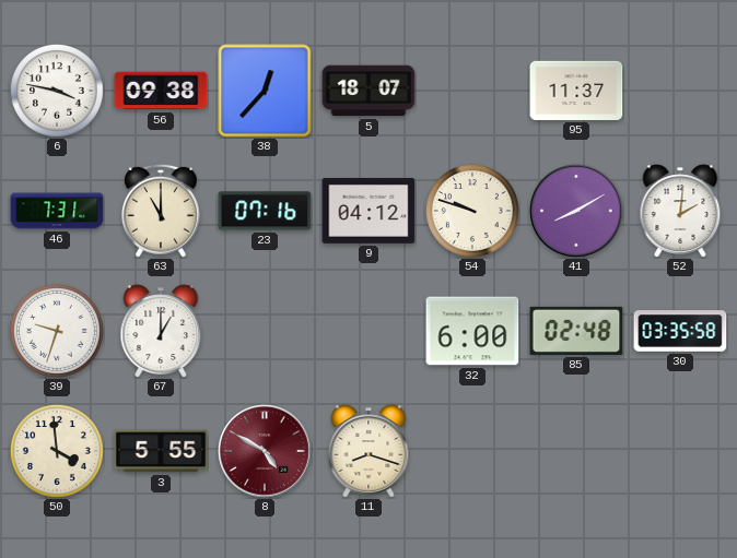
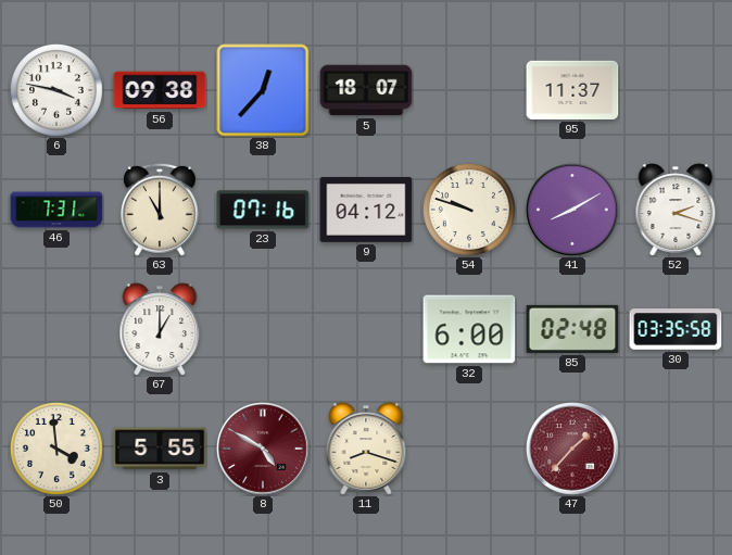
52: 2:01 -> 2:18
39: 9:33 -> none
47: none -> 1:37
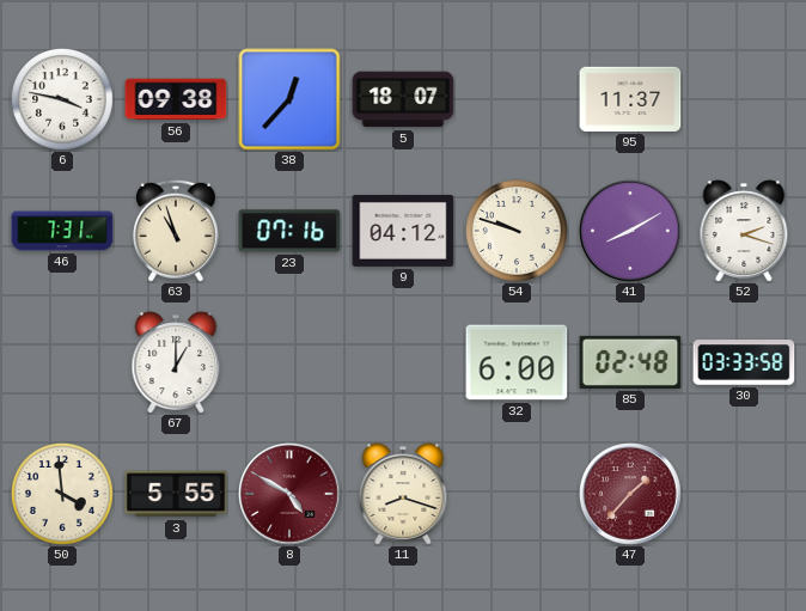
63: 11:00 -> 10:57
30: 03:35 -> 03:33
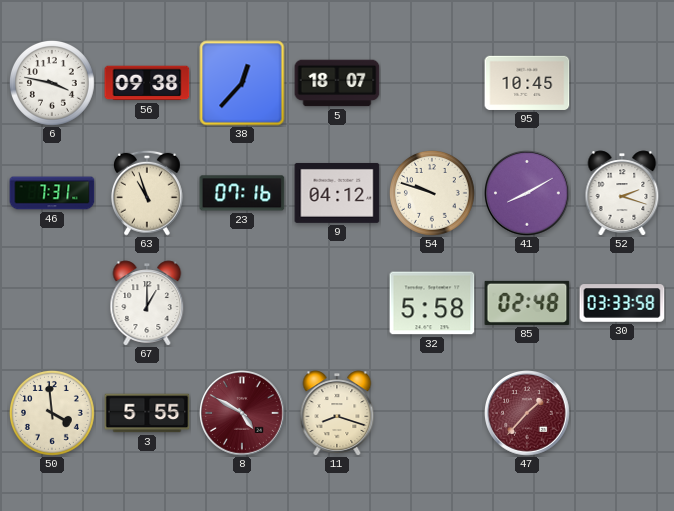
95: 11:37 -> 10:45
32: 6:00 -> 5:58
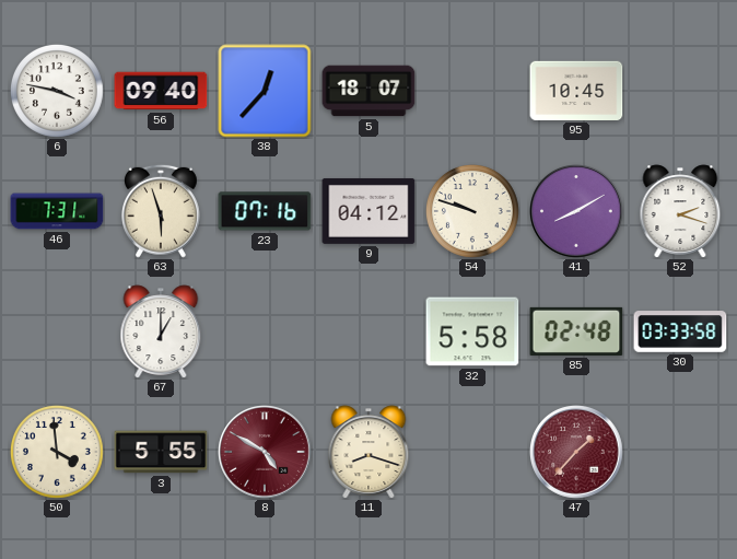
56: 09:38 -> 09:40
63: 10:57 -> 5:57
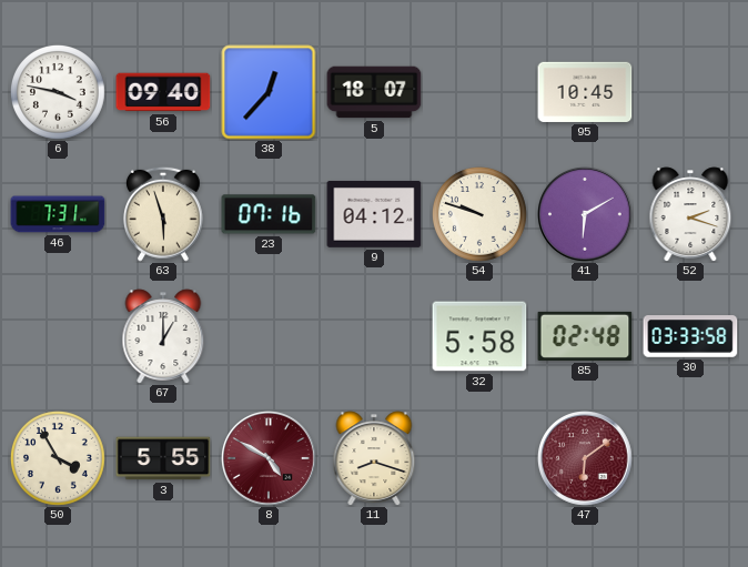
41: 8:10 -> 6:10
50: 3:59 -> 3:55
47: 1:37 -> 6:09
